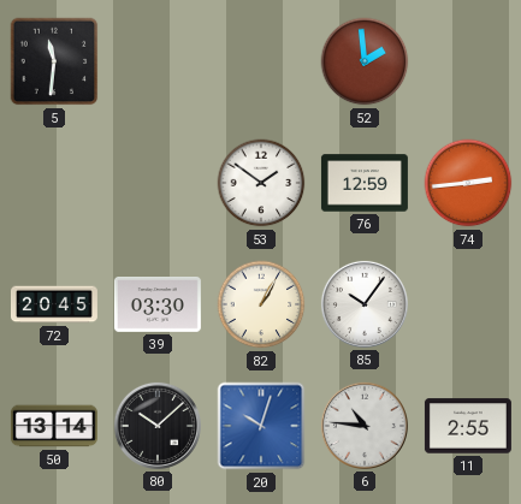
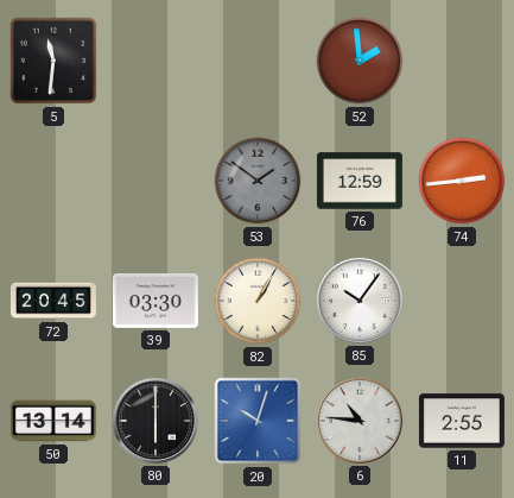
53 dial: white -> grey
80: 10:08 -> 6:00
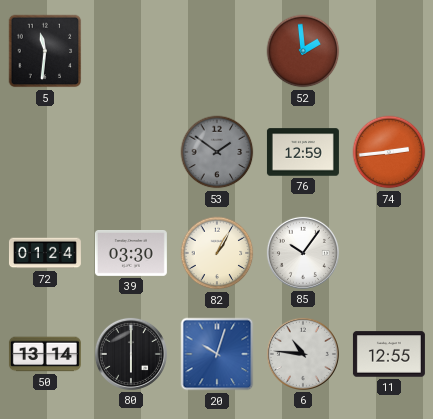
72: 20:45 -> 01:24
11: 2:55 -> 12:55
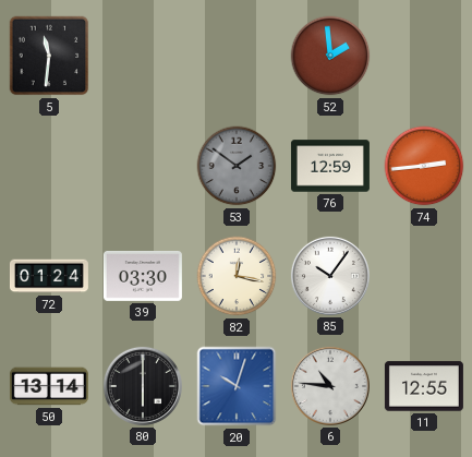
82: 1:05 -> 12:17
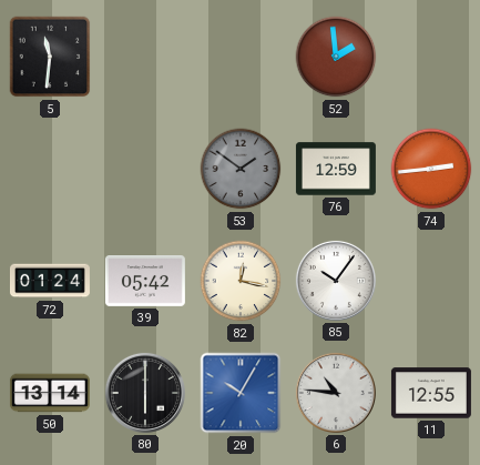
39: 03:30 -> 05:42
20: 10:03 -> 10:05
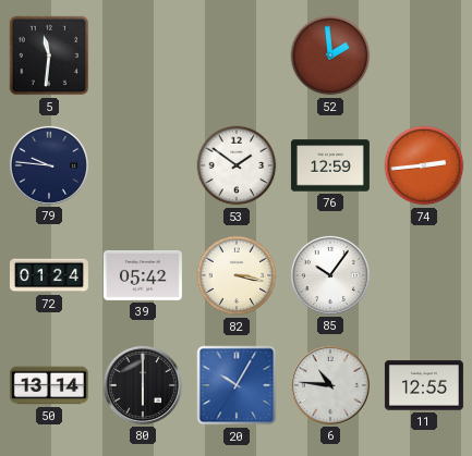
79: none -> 9:46
53 dial: grey -> white
82: 12:17 -> 3:17
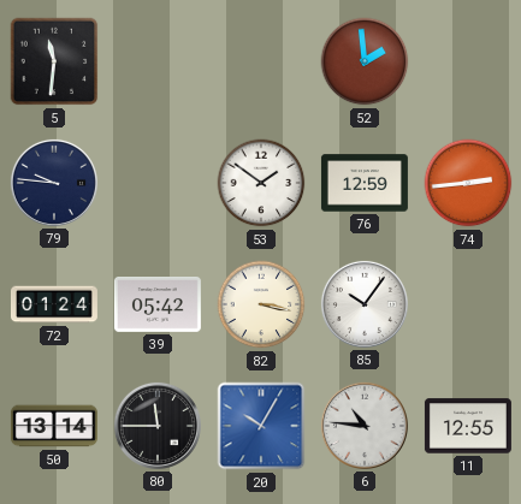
80: 6:00 -> 11:45
